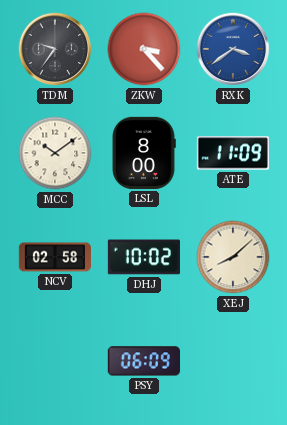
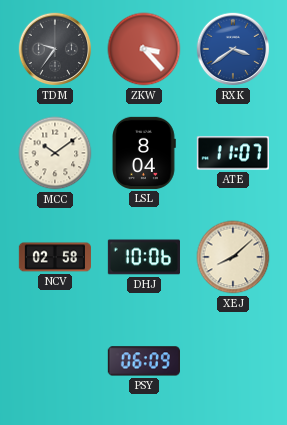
LSL: 8:00 -> 8:04
ATE: 11:09 -> 11:07
DHJ: 10:02 -> 10:06
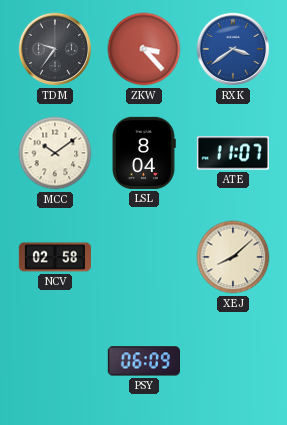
DHJ: 10:06 -> none
